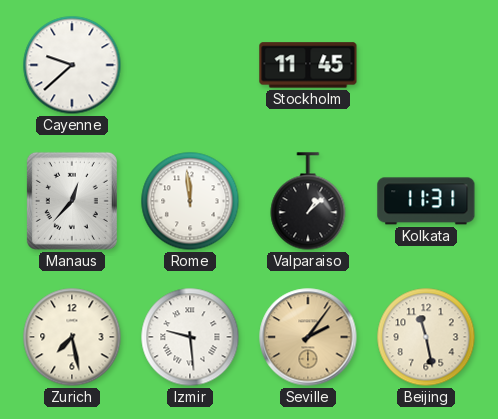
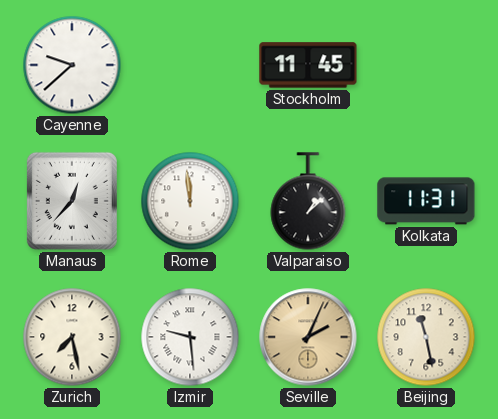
Seville: 2:06 -> 2:04
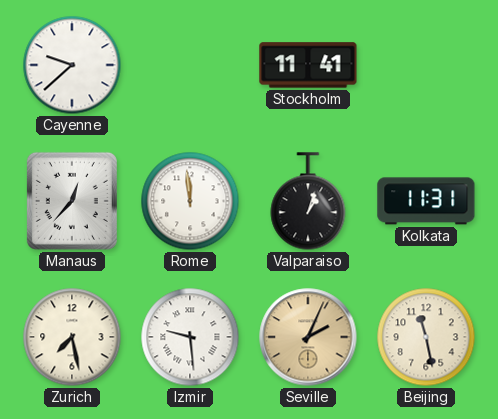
Stockholm: 11:45 -> 11:41
Valparaiso: 1:08 -> 1:03
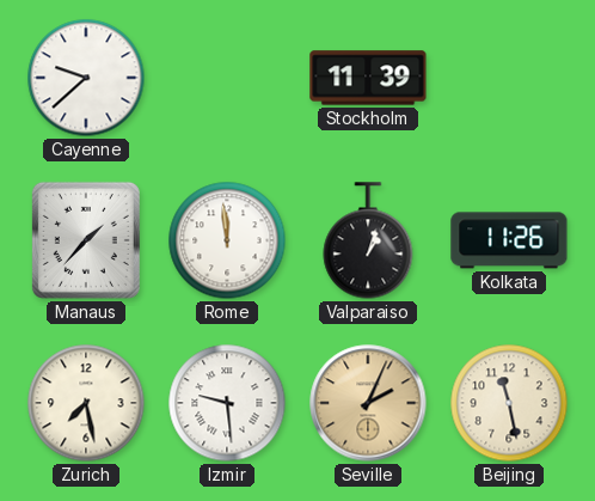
Stockholm: 11:41 -> 11:39
Manaus: 12:37 -> 1:37
Kolkata: 11:31 -> 11:26
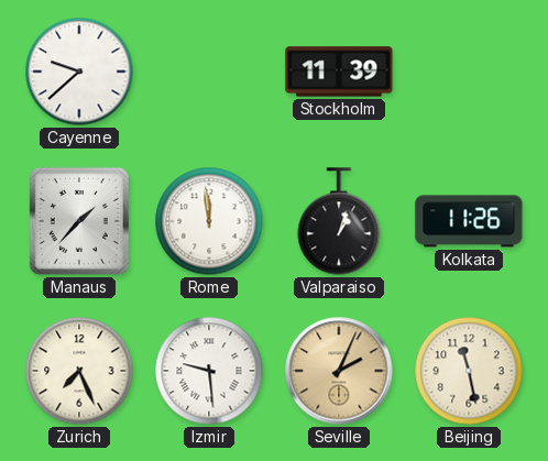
Zurich: 7:28 -> 7:26
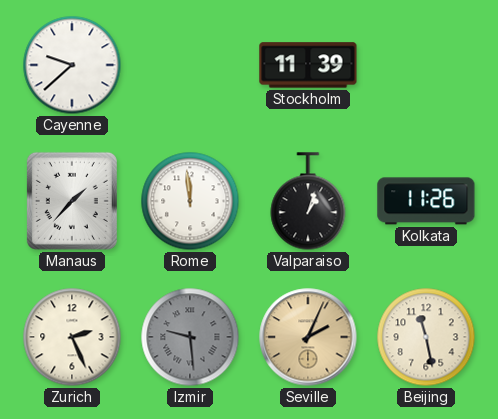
Zurich: 7:26 -> 2:26
Izmir dial: white -> grey
